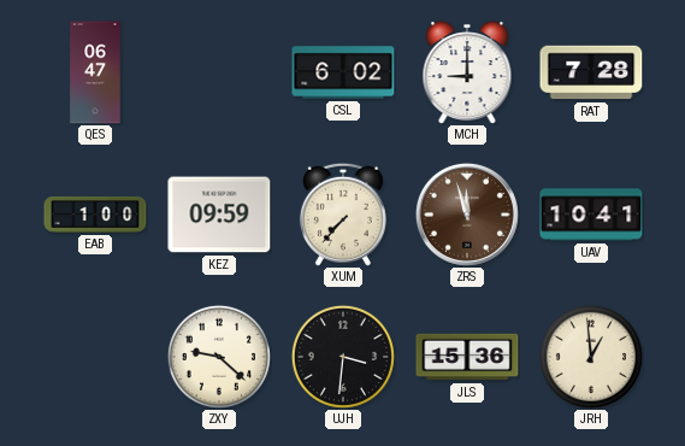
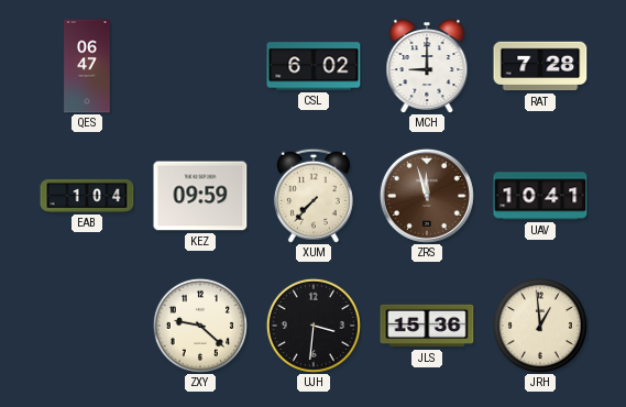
EAB: 1:00 -> 1:04
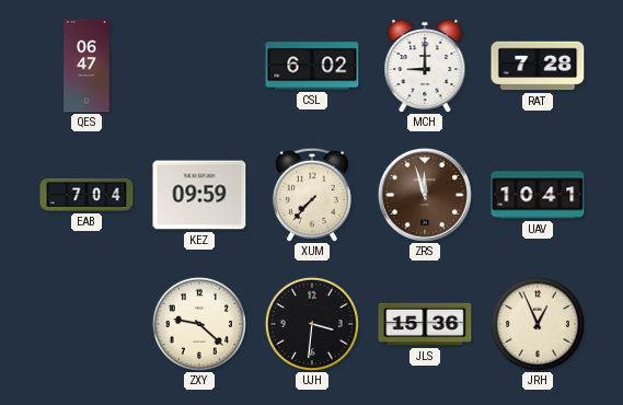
EAB: 1:04 -> 7:04
JRH: 12:59 -> 12:56
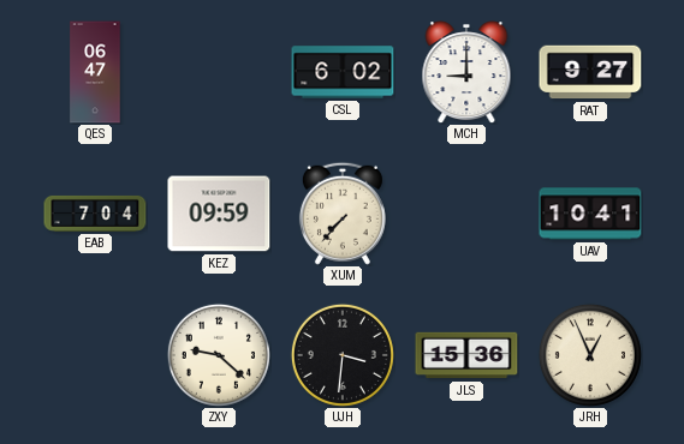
RAT: 7:28 -> 9:27
ZRS: 11:57 -> none
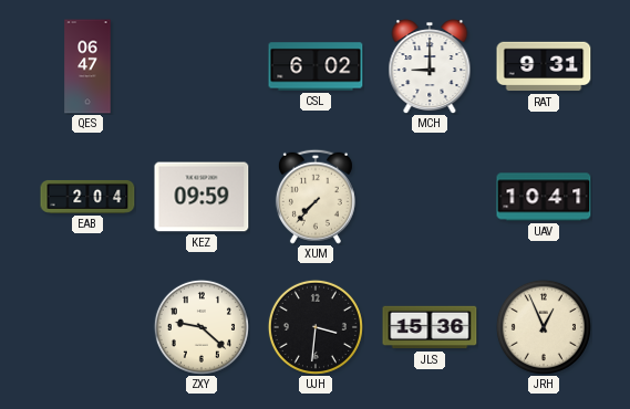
RAT: 9:27 -> 9:31
EAB: 7:04 -> 2:04
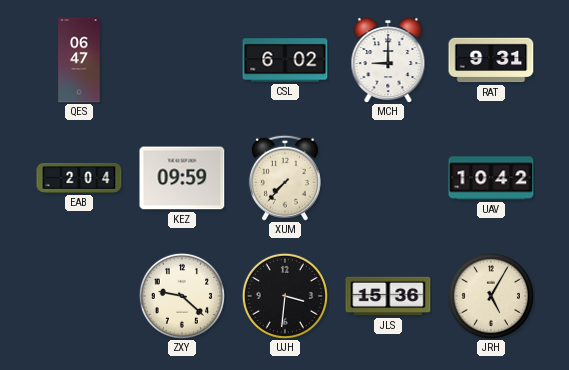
UAV: 10:41 -> 10:42
JRH: 12:56 -> 5:05
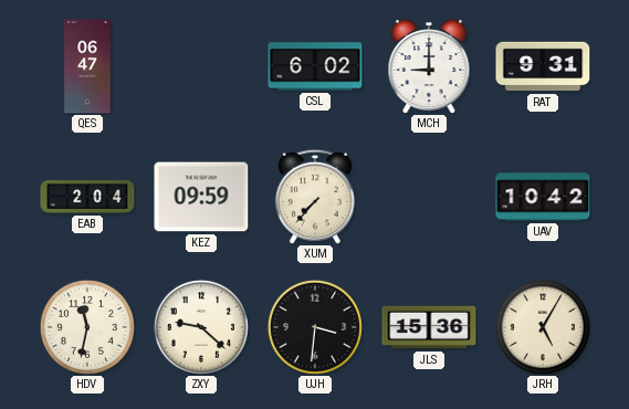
HDV: none -> 11:32
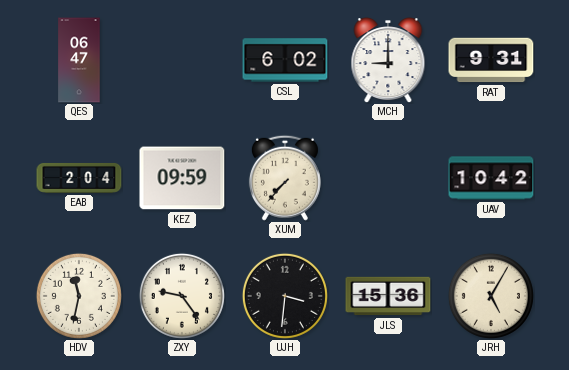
ZXY: 9:22 -> 9:24
